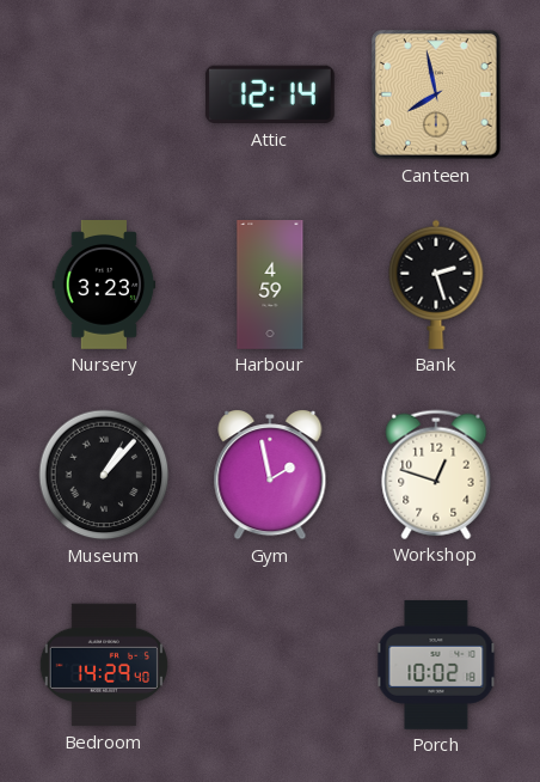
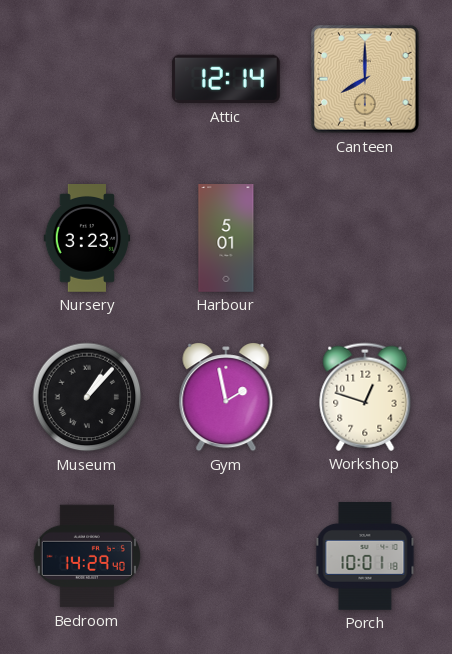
Canteen: 7:58 -> 8:00
Harbour: 4:59 -> 5:01
Bank: 2:27 -> none
Porch: 10:02 -> 10:01
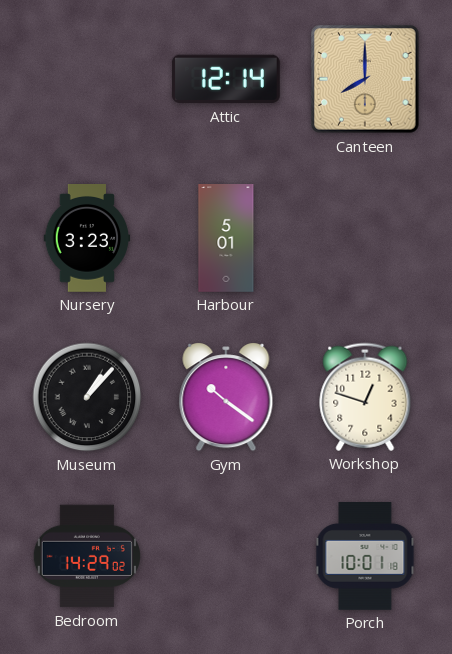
Gym: 1:58 -> 10:21
Bedroom: 14:29:40 -> 14:29:02
